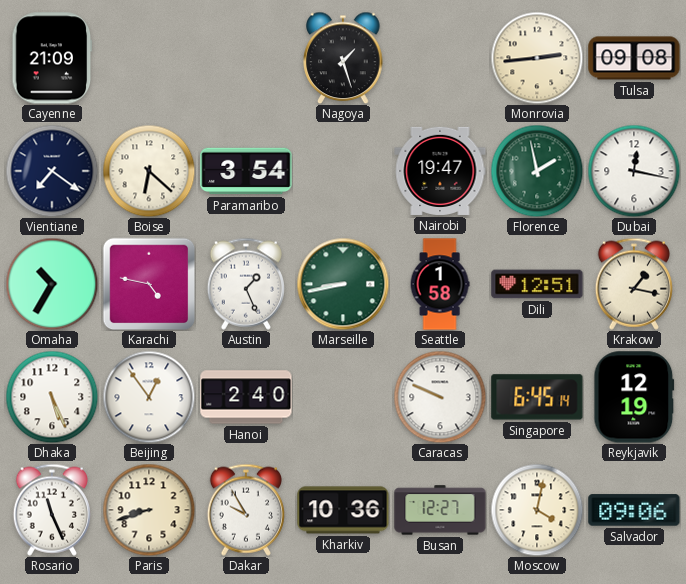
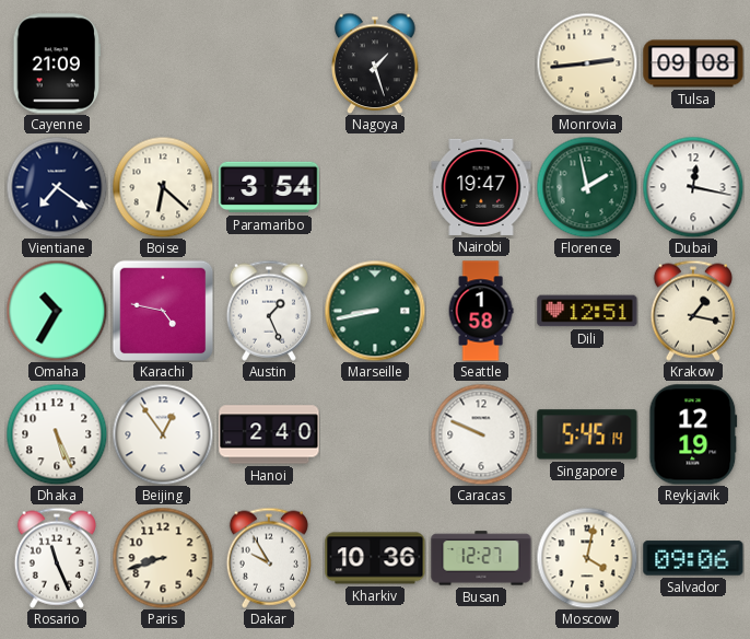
Singapore: 6:45 -> 5:45
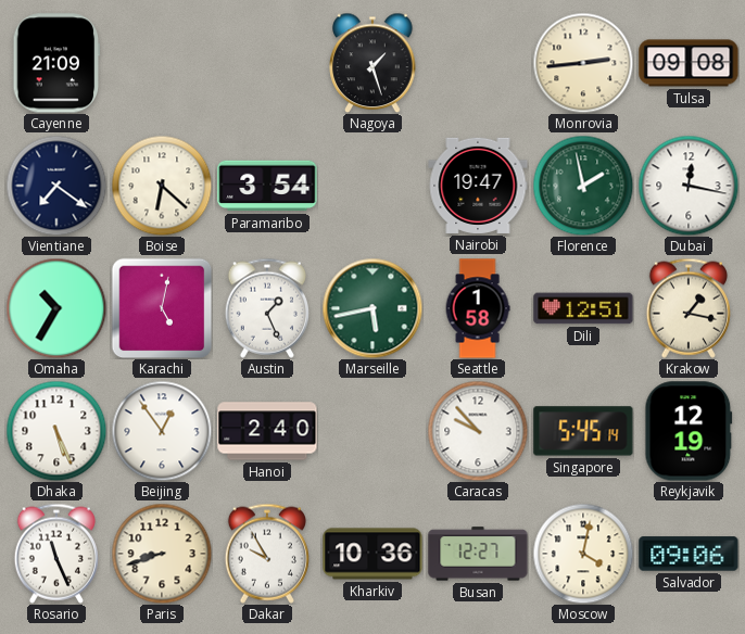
Karachi: 4:47 -> 5:02
Marseille: 8:43 -> 5:43
Caracas: 9:49 -> 9:53
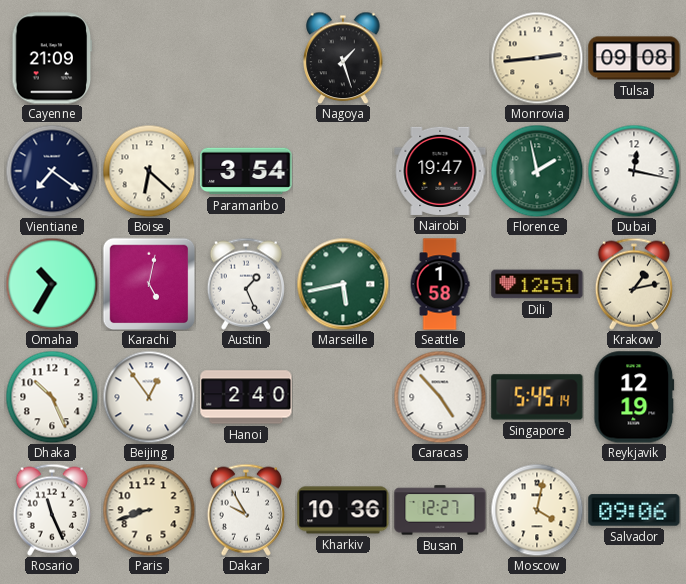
Krakow: 1:17 -> 1:13
Dhaka: 5:26 -> 10:26
Caracas: 9:53 -> 4:53
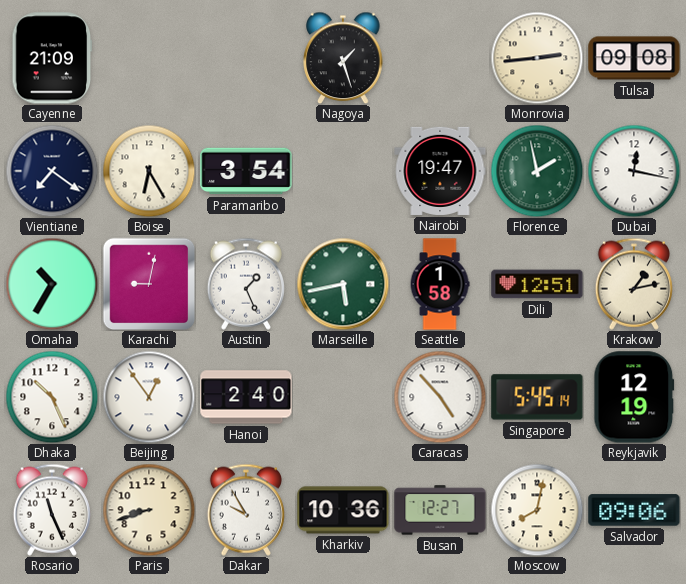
Boise: 6:22 -> 6:25
Karachi: 5:02 -> 9:02
Moscow: 4:02 -> 8:02
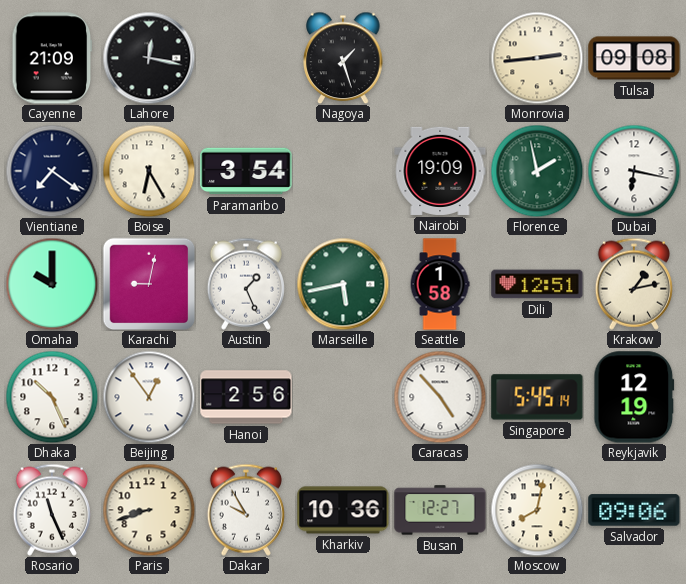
Lahore: none -> 12:17
Nairobi: 19:47 -> 19:09
Dubai: 12:17 -> 6:17
Omaha: 10:35 -> 10:00
Hanoi: 2:40 -> 2:56
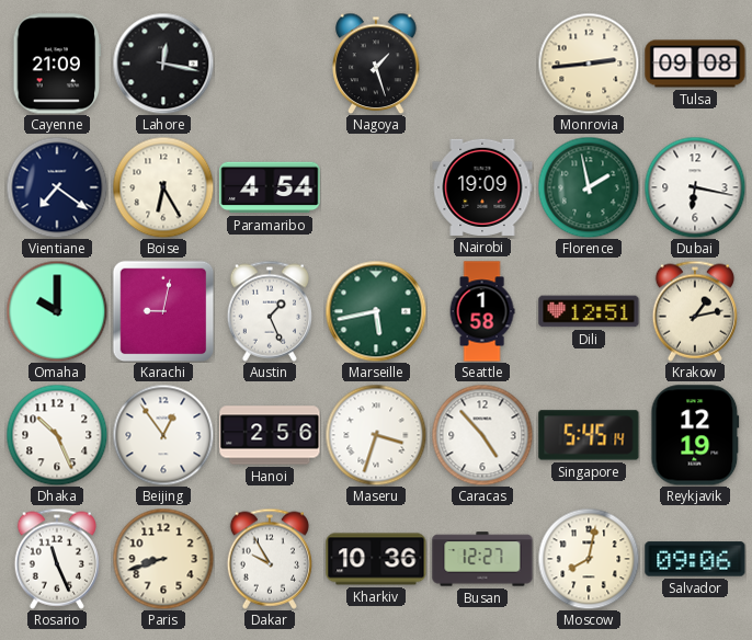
Paramaribo: 3:54 -> 4:54
Maseru: none -> 3:33
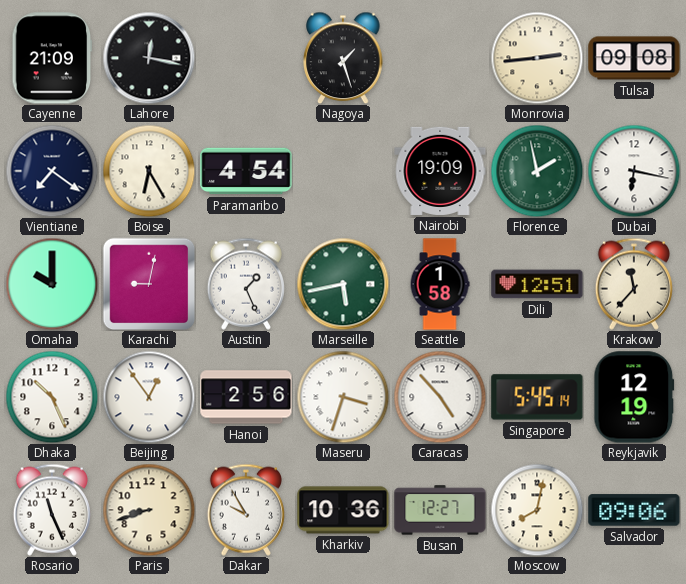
Krakow: 1:13 -> 11:37
